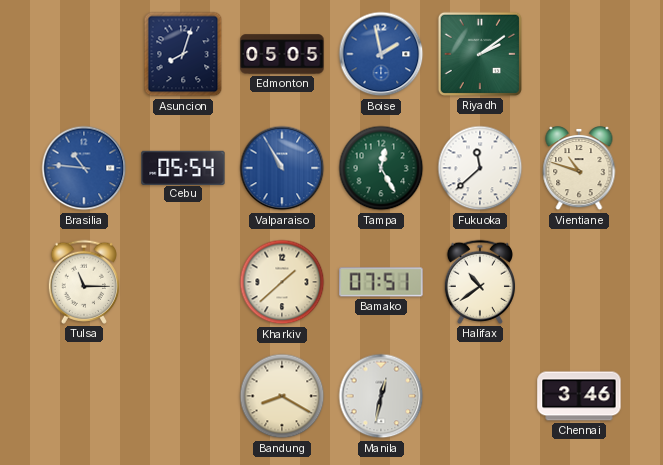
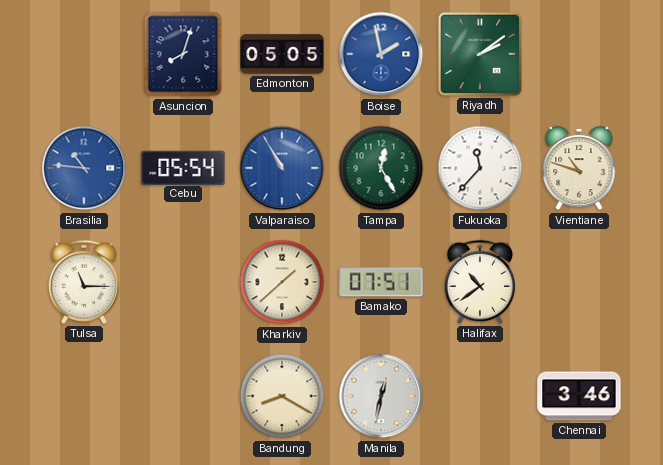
Fukuoka: 11:38 -> 11:37
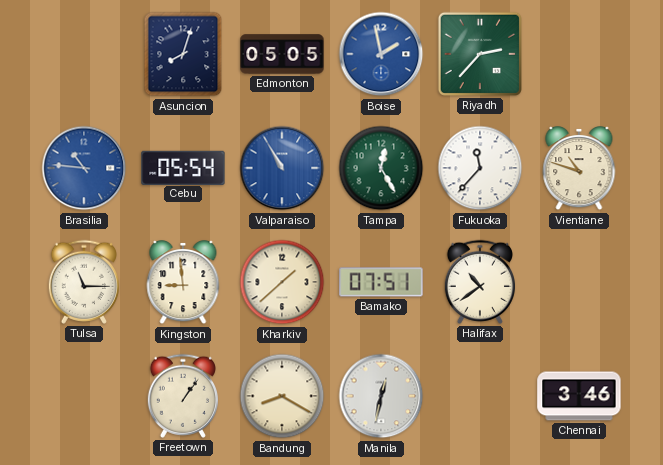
Riyadh: 2:09 -> 2:37
Kingston: none -> 8:59
Freetown: none -> 1:06
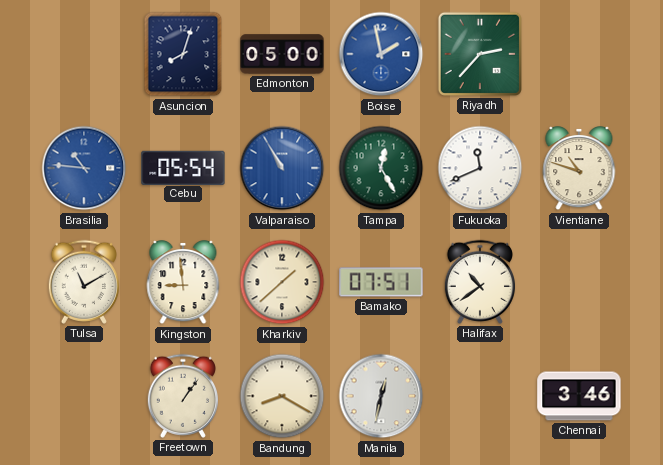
Edmonton: 05:05 -> 05:00
Fukuoka: 11:37 -> 11:41
Tulsa: 11:15 -> 11:10
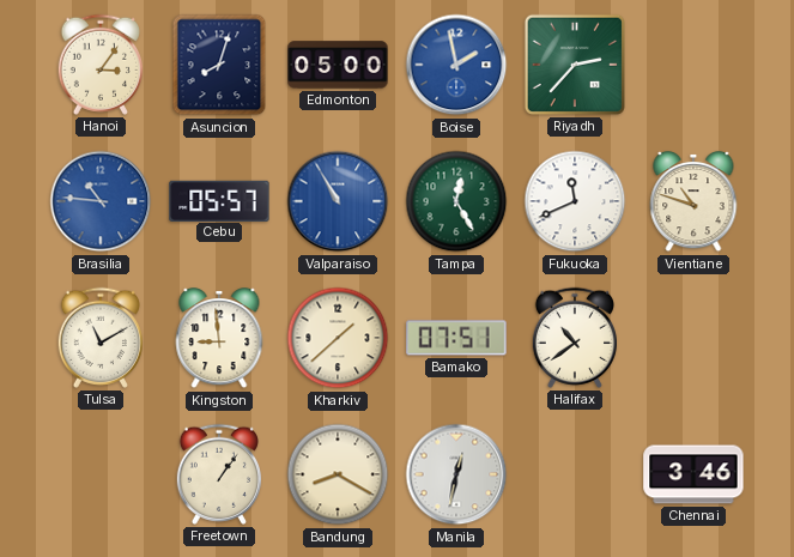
Hanoi: none -> 3:06
Cebu: 05:54 -> 05:57
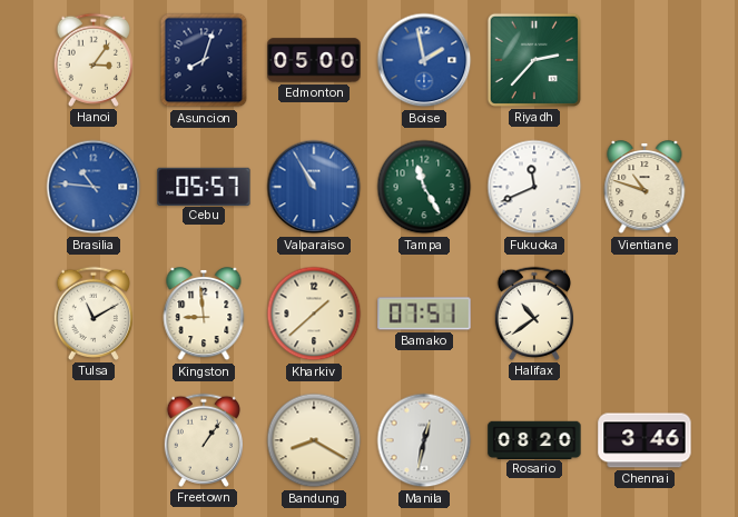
Tampa: 12:25 -> 11:25
Rosario: none -> 08:20
